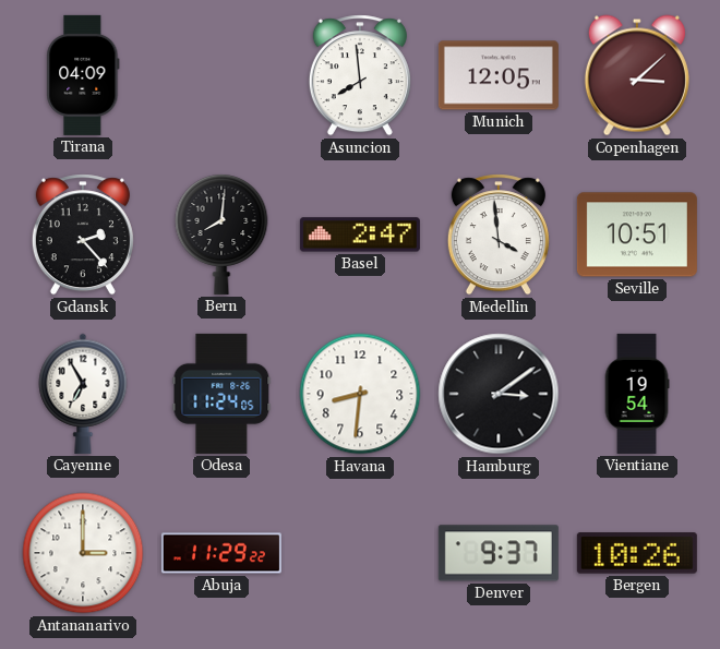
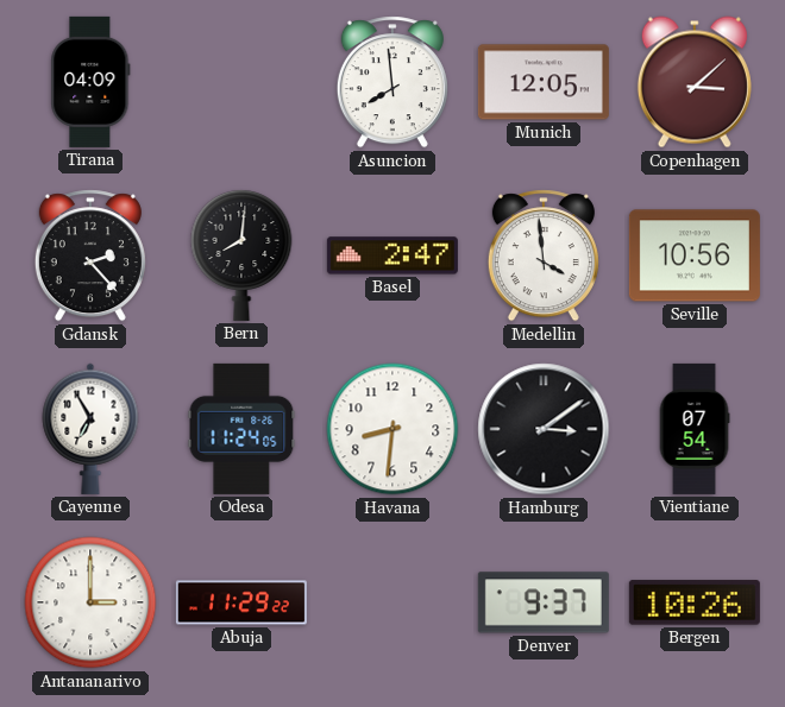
Seville: 10:51 -> 10:56
Vientiane: 19:54 -> 07:54
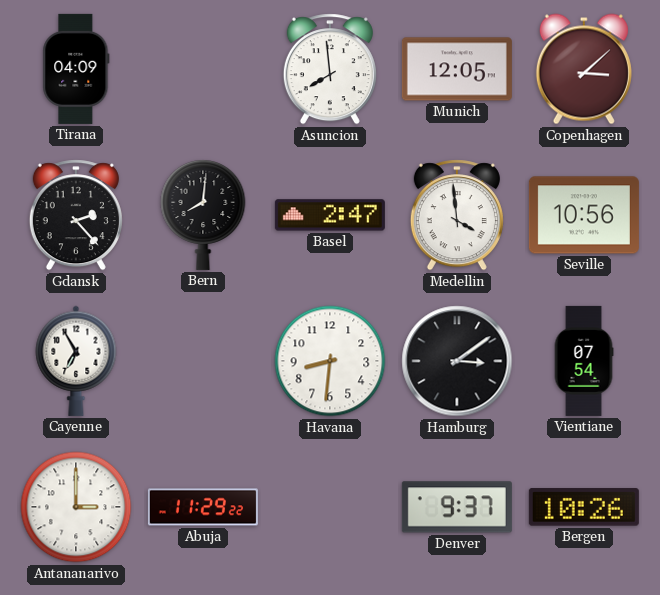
Odesa: 11:24 -> none
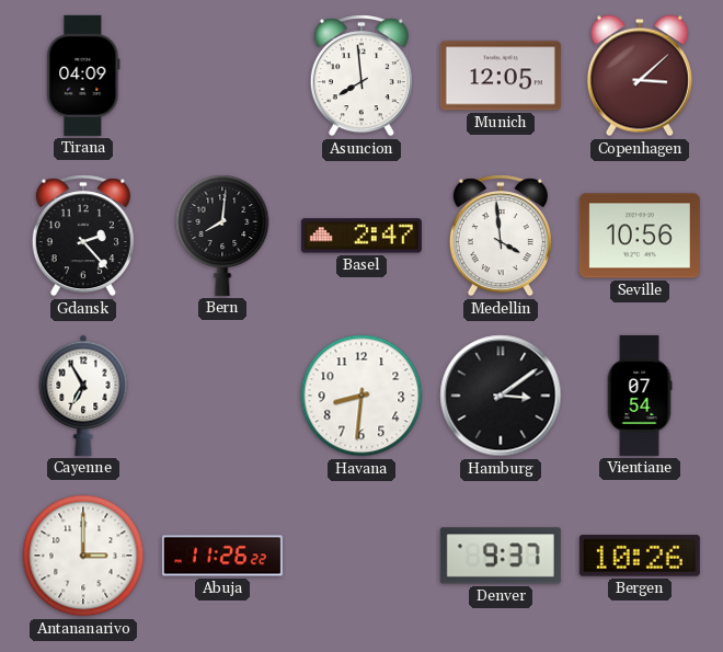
Abuja: 11:29 -> 11:26
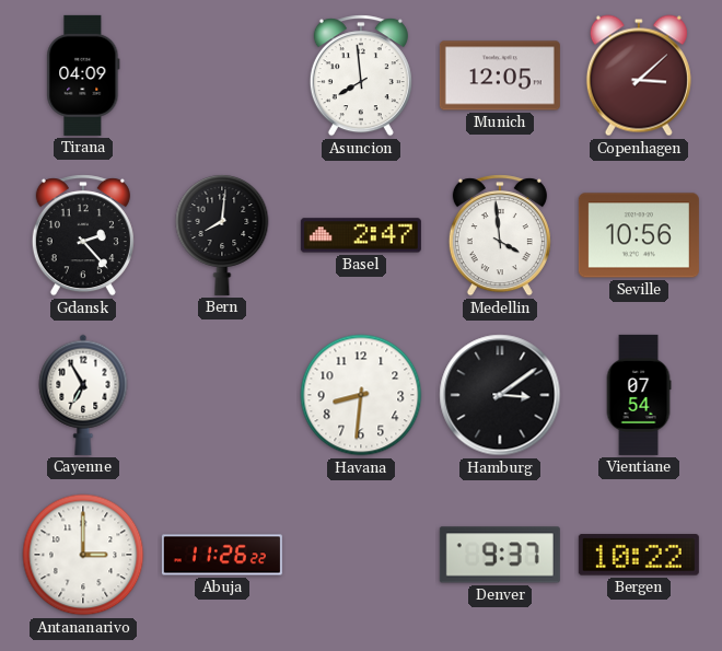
Bergen: 10:26 -> 10:22
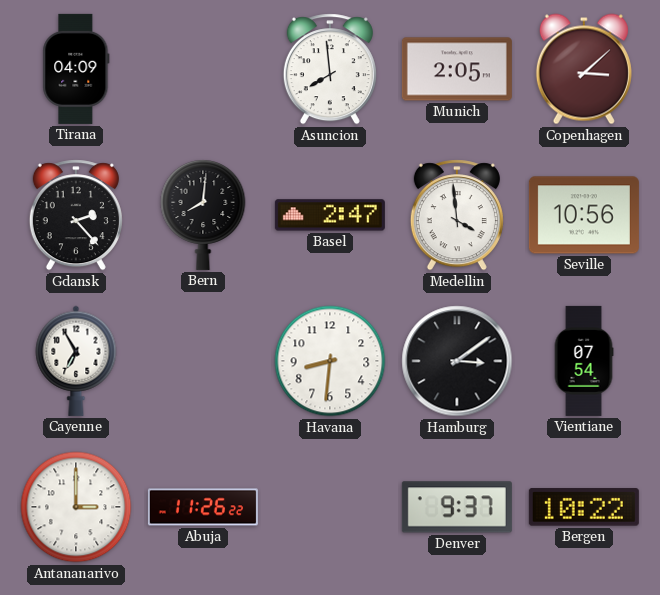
Munich: 12:05 -> 2:05
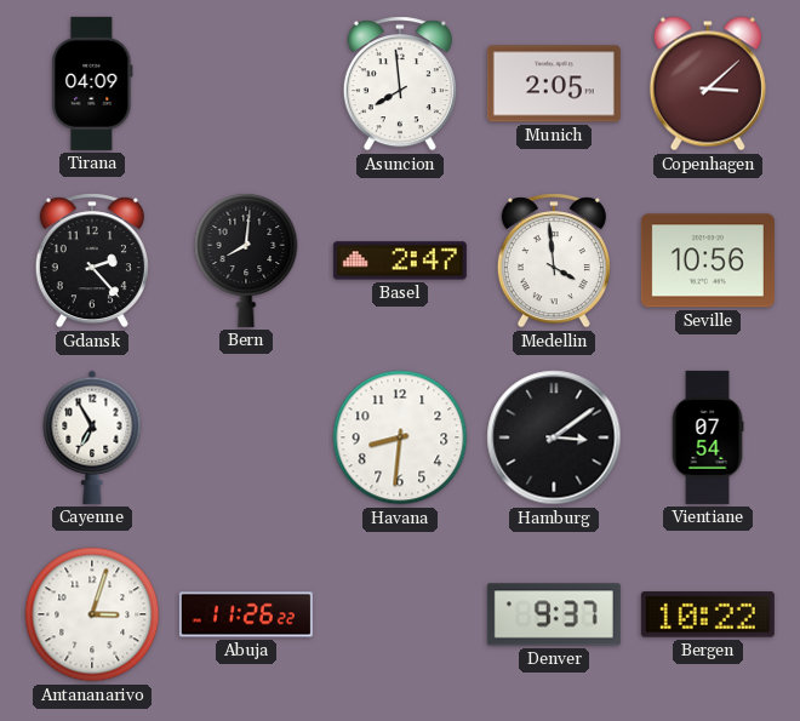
Antananarivo: 3:00 -> 3:03
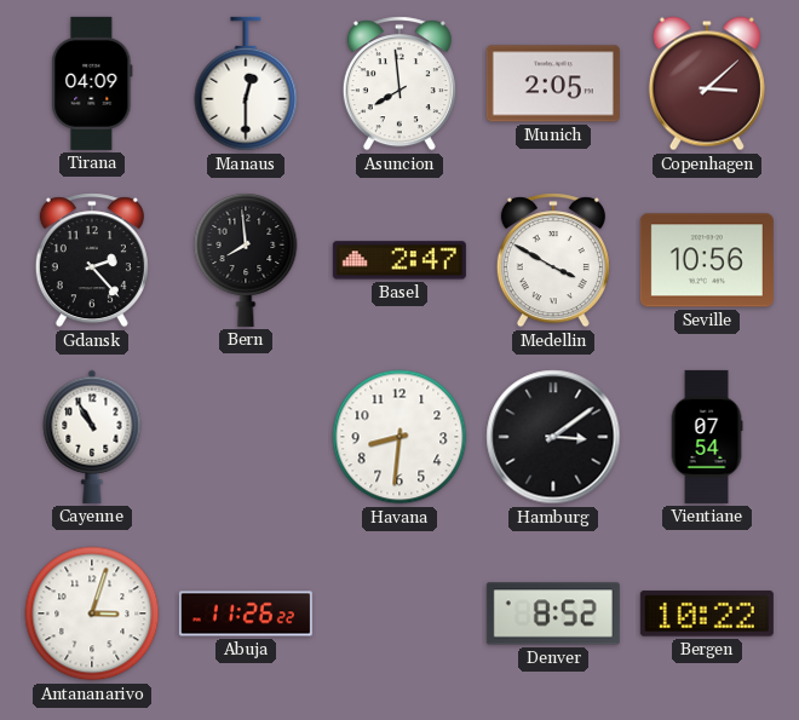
Manaus: none -> 12:30
Bern: 8:01 -> 7:59
Medellin: 3:59 -> 3:50
Cayenne: 6:55 -> 10:55
Denver: 9:37 -> 8:52
